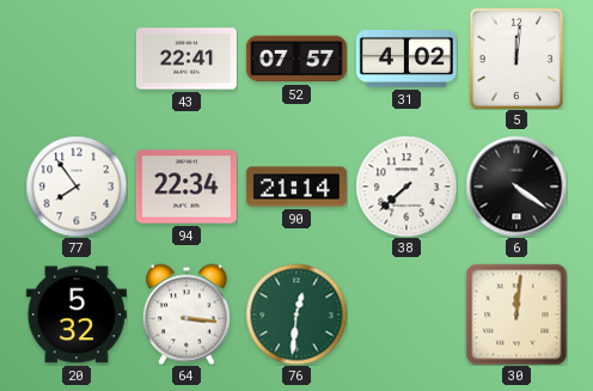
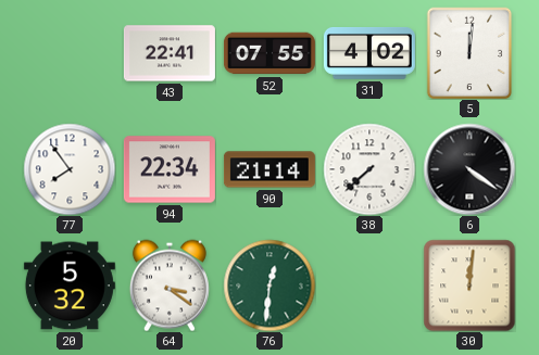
52: 07:57 -> 07:55
64: 3:16 -> 3:21
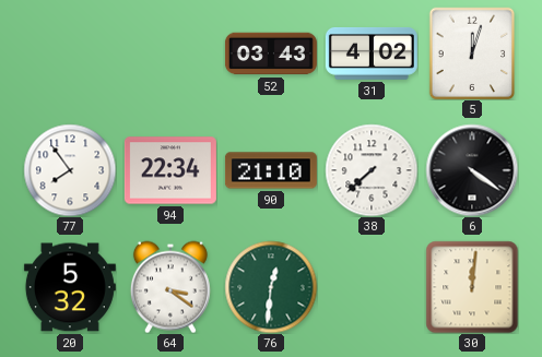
43: 22:41 -> none
52: 07:55 -> 03:43
5: 12:01 -> 12:03
90: 21:14 -> 21:10
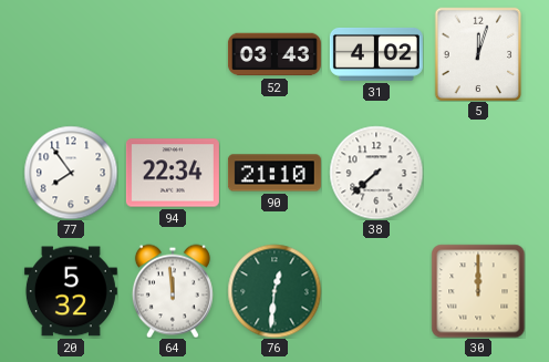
6: 4:21 -> none
64: 3:21 -> 11:59
30: 12:01 -> 12:00
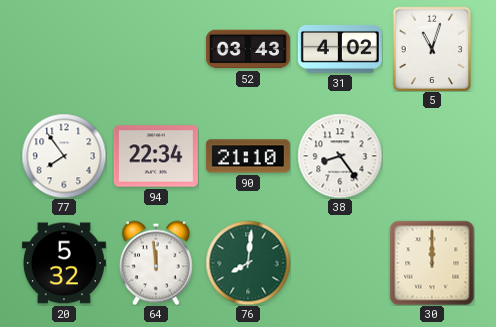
5: 12:03 -> 11:03
38: 7:38 -> 8:24
76: 12:31 -> 8:01
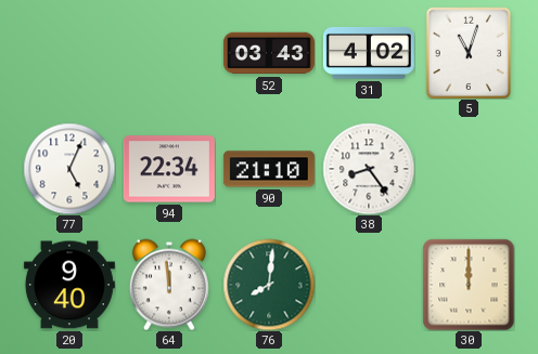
77: 7:54 -> 5:04
20: 5:32 -> 9:40
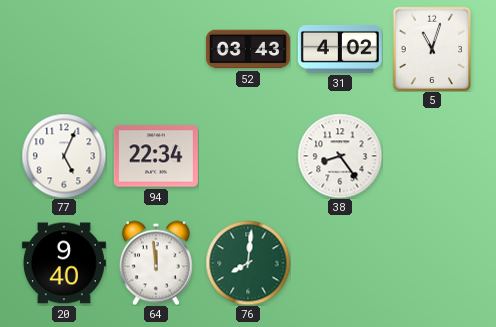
90: 21:10 -> none
30: 12:00 -> none
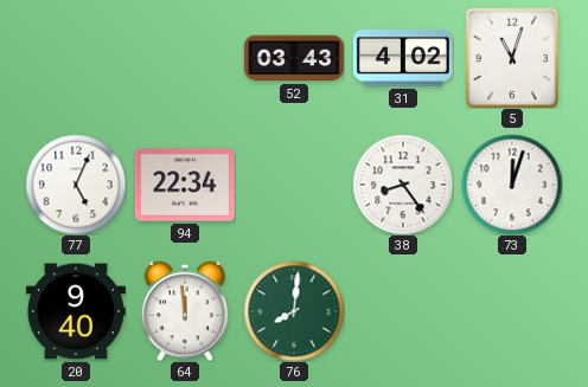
73: none -> 12:03
